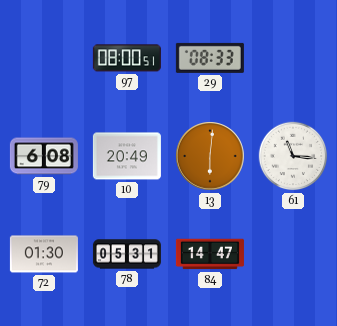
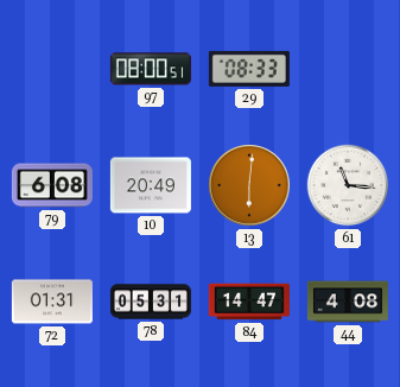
72: 01:30 -> 01:31
44: none -> 4:08
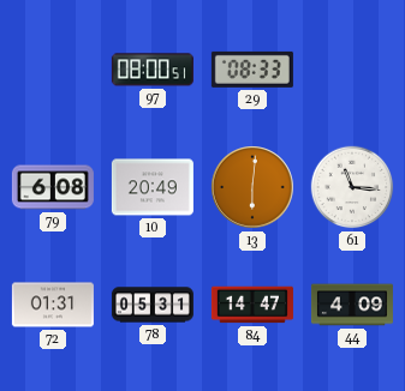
44: 4:08 -> 4:09
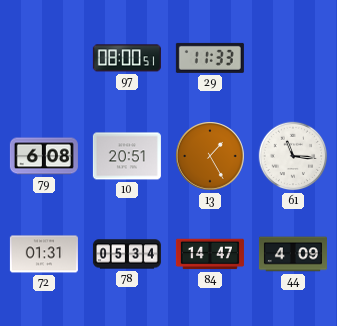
29: 08:33 -> 11:33
10: 20:49 -> 20:51
13: 6:01 -> 1:25
78: 05:31 -> 05:34
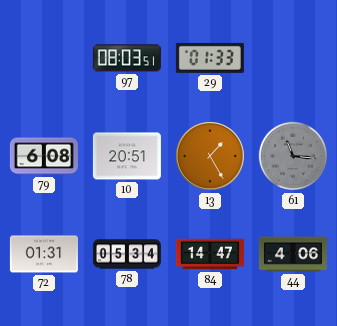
97: 08:00 -> 08:03
29: 11:33 -> 01:33
61 dial: white -> grey
44: 4:09 -> 4:06
